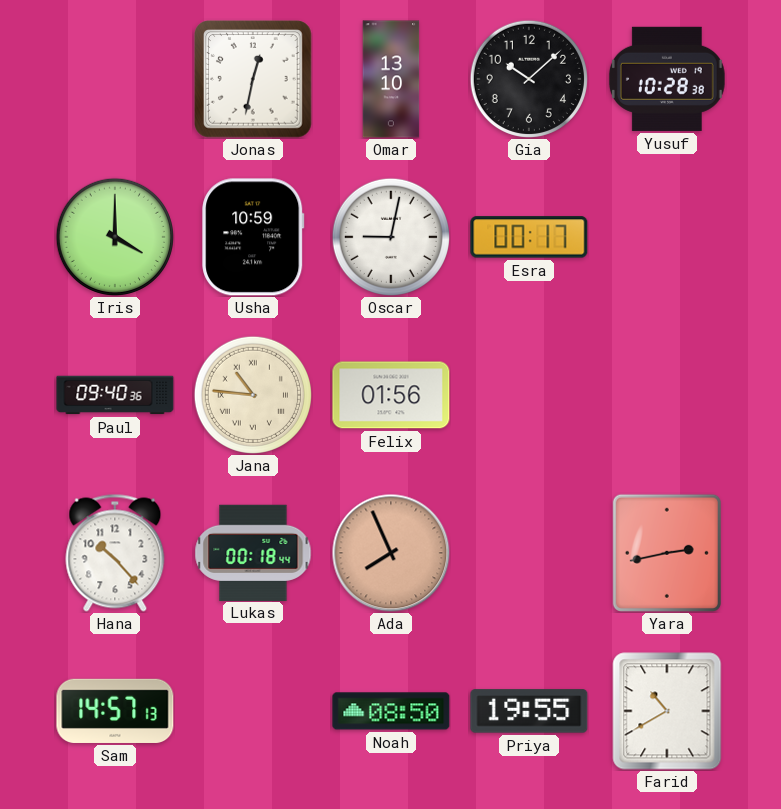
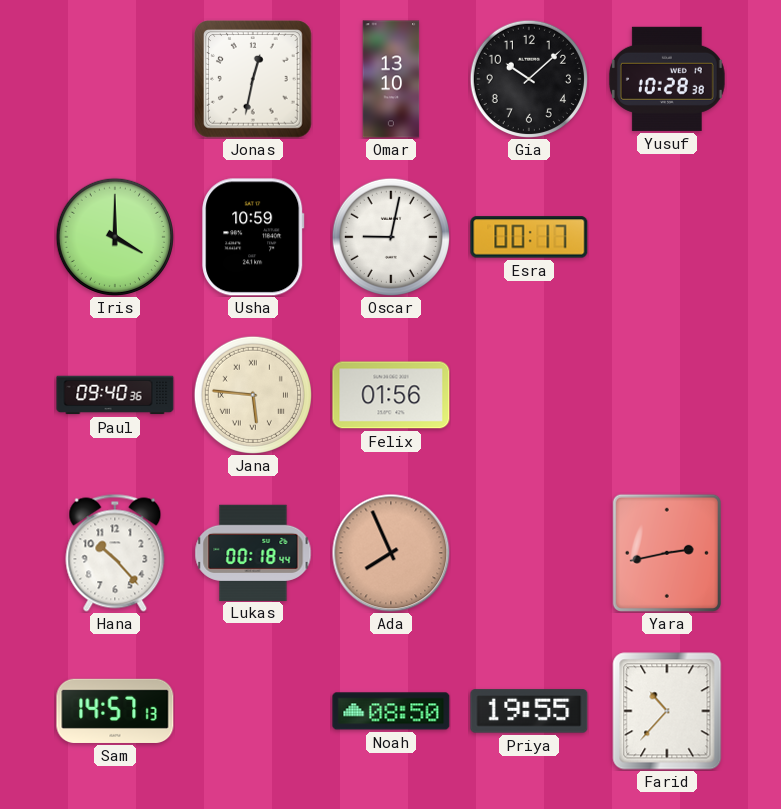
Jana: 10:46 -> 5:46
Farid: 10:40 -> 10:37
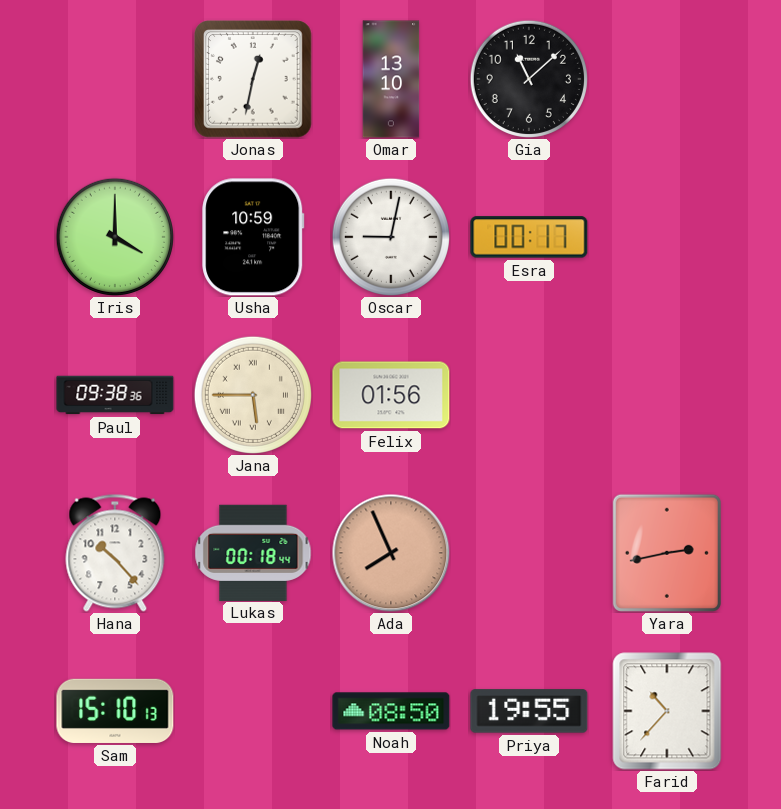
Gia: 10:08 -> 11:08
Yusuf: 10:28 -> none
Paul: 09:40 -> 09:38
Jana: 5:46 -> 5:45
Sam: 14:57 -> 15:10
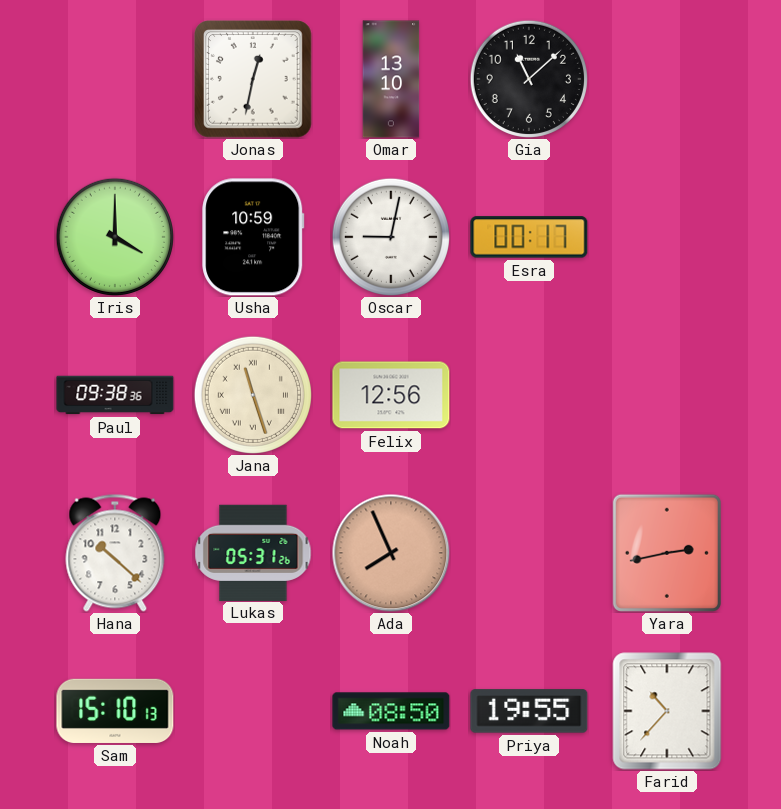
Jana: 5:45 -> 11:27
Felix: 01:56 -> 12:56
Hana: 10:23 -> 10:22
Lukas: 00:18 -> 05:31
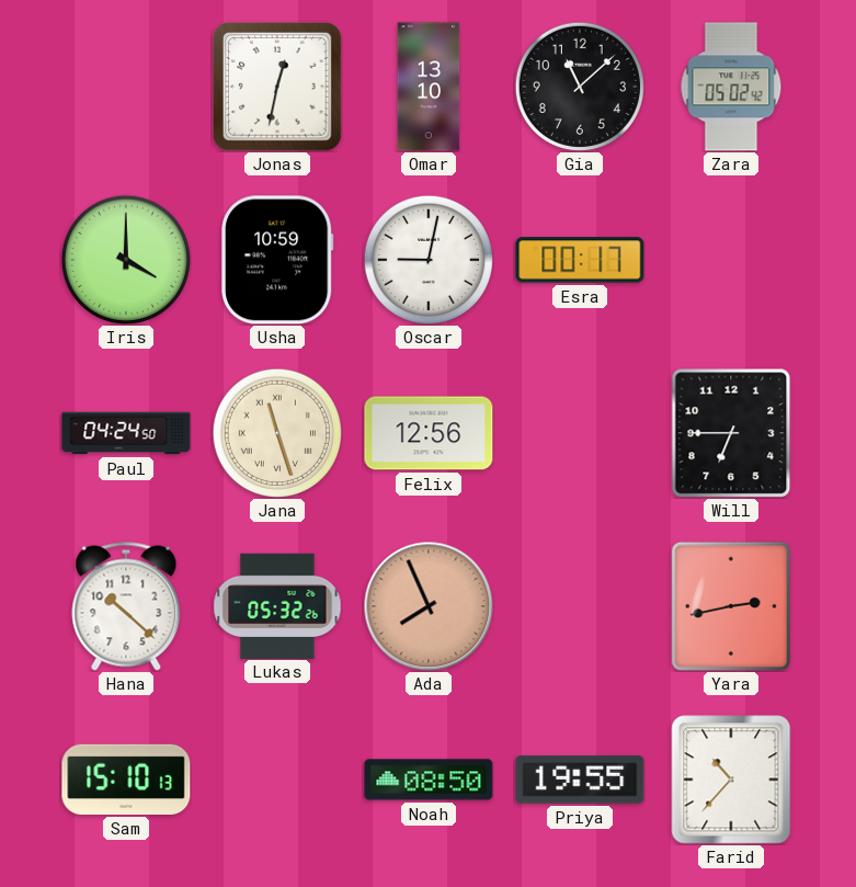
Zara: none -> 05:02
Paul: 09:38 -> 04:24
Will: none -> 6:45
Lukas: 05:31 -> 05:32
